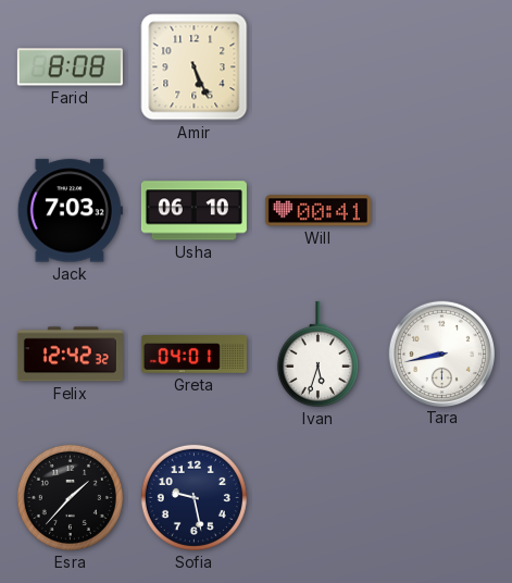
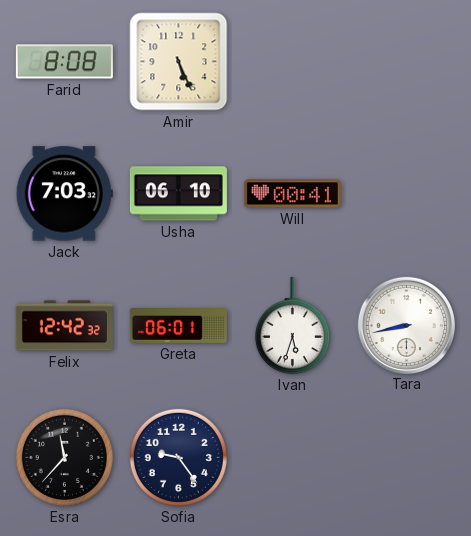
Greta: 04:01 -> 06:01
Esra: 1:37 -> 11:37
Sofia: 9:28 -> 9:24
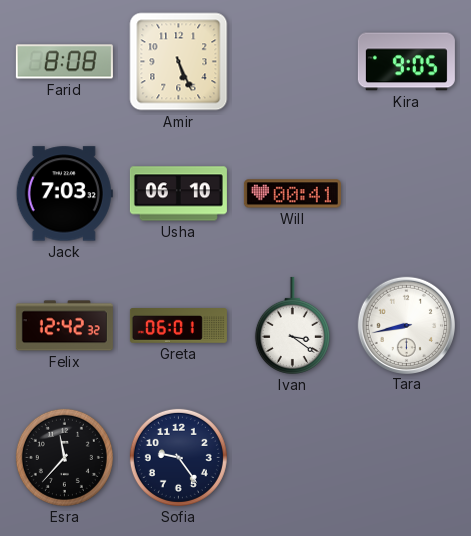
Kira: none -> 9:05
Ivan: 5:33 -> 3:21
